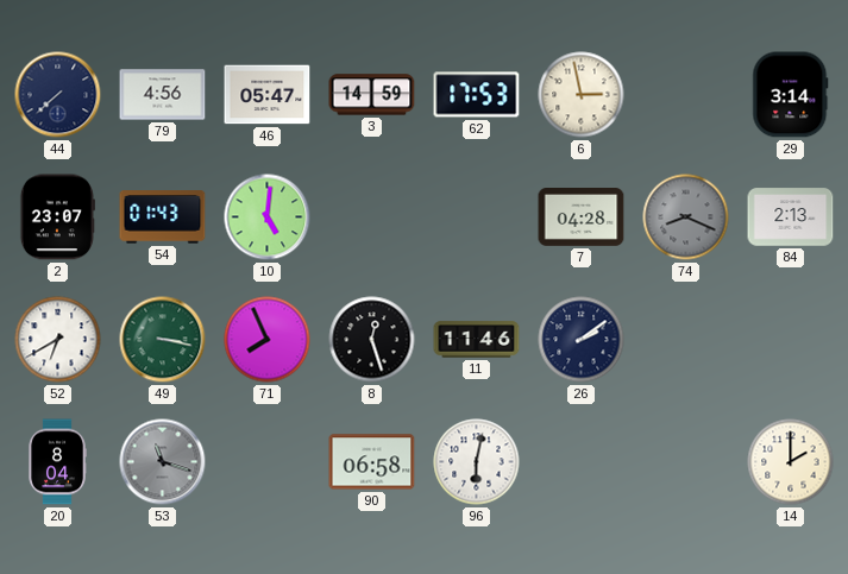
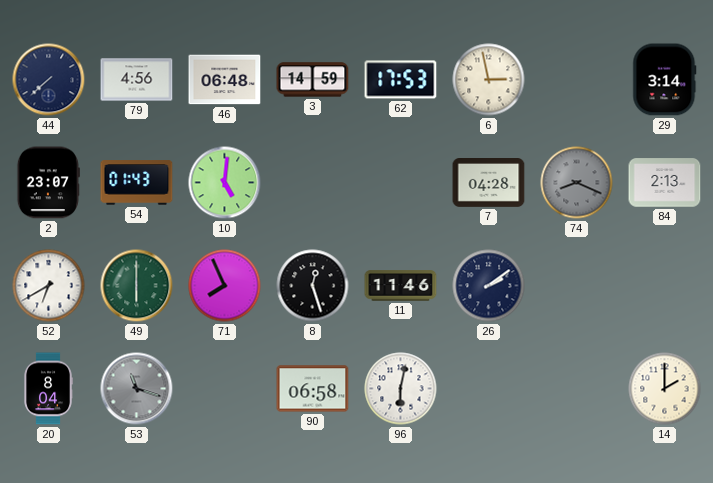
46: 05:47 -> 06:48
49: 3:17 -> 6:00
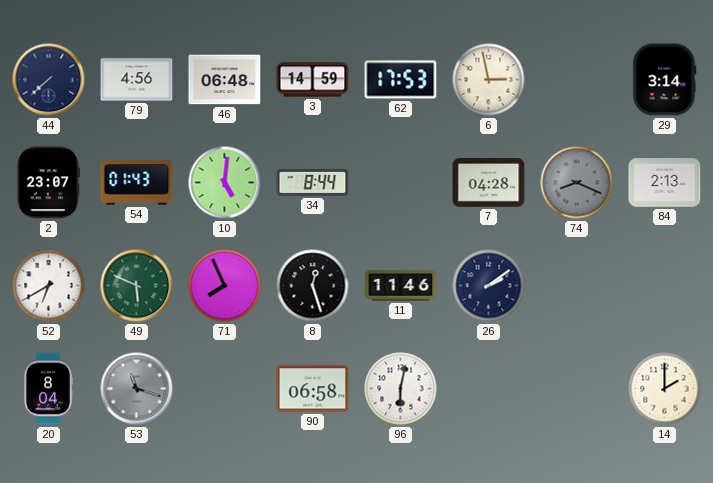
34: none -> 8:44
49: 6:00 -> 5:49
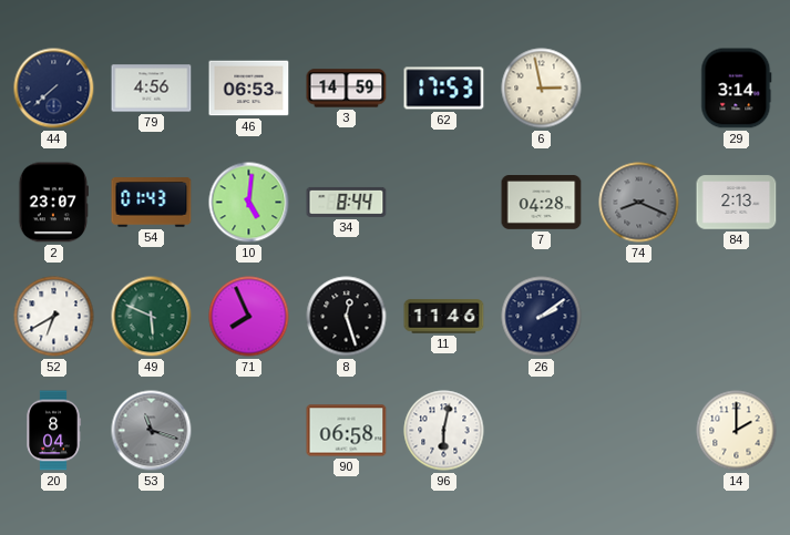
46: 06:48 -> 06:53
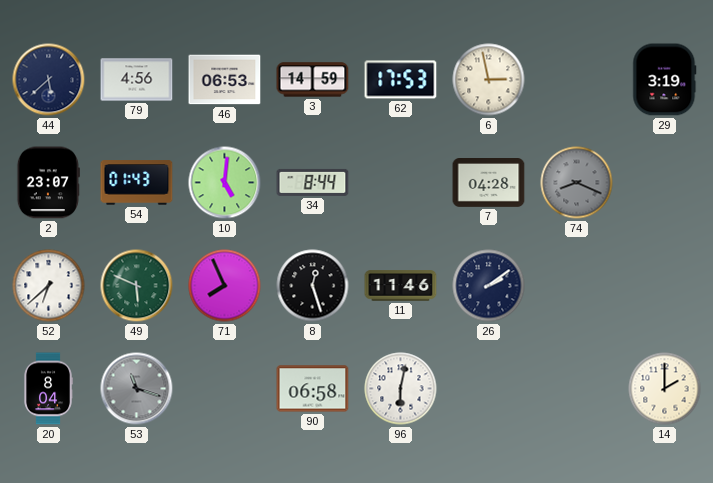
44: 7:38 -> 5:38
29: 3:14 -> 3:19
84: 2:13 -> none
52: 6:40 -> 6:38
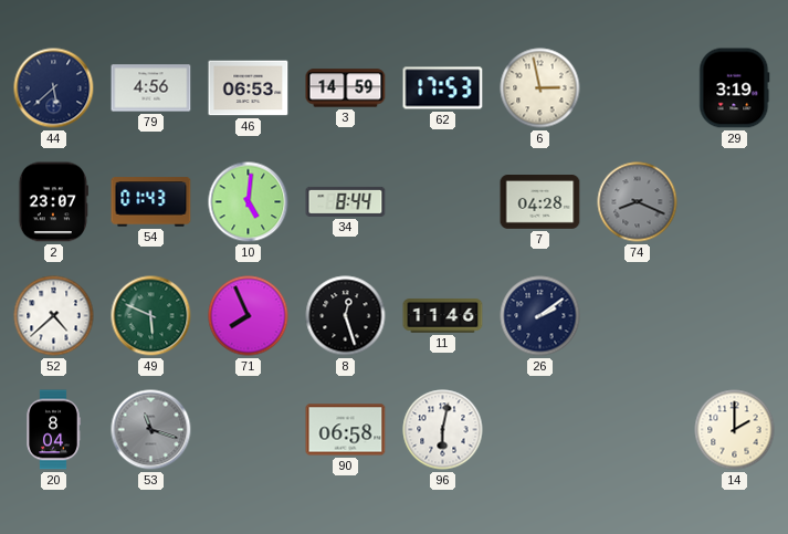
52: 6:38 -> 4:38
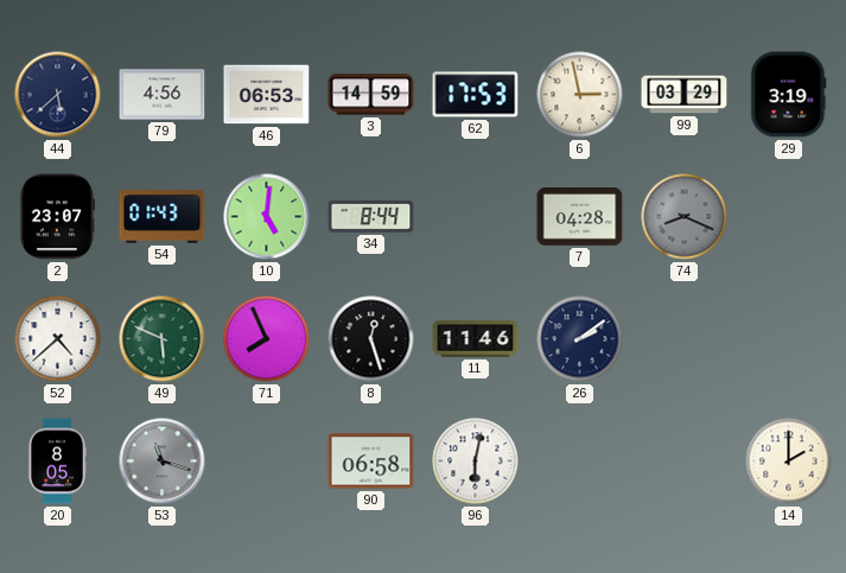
99: none -> 03:29
20: 8:04 -> 8:05
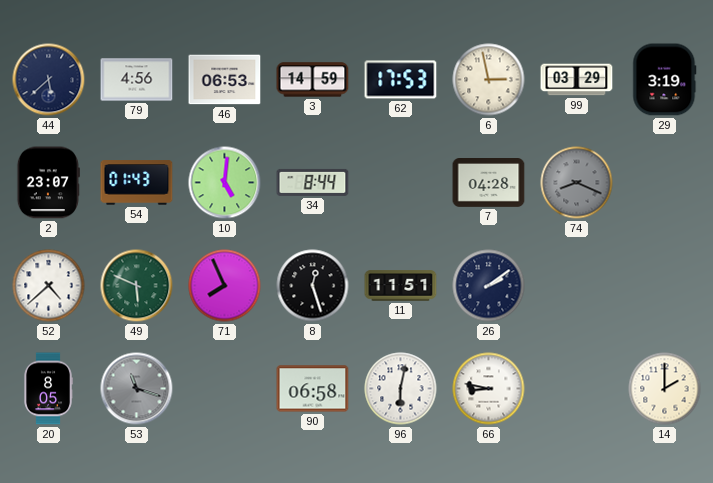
11: 11:46 -> 11:51
66: none -> 8:47
